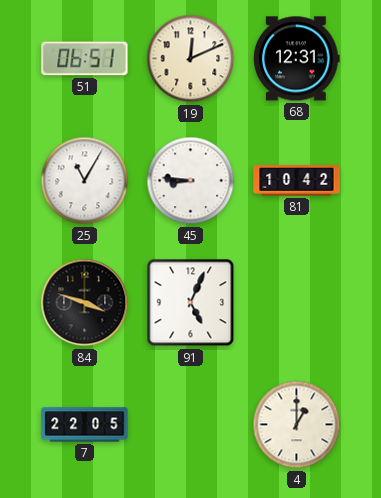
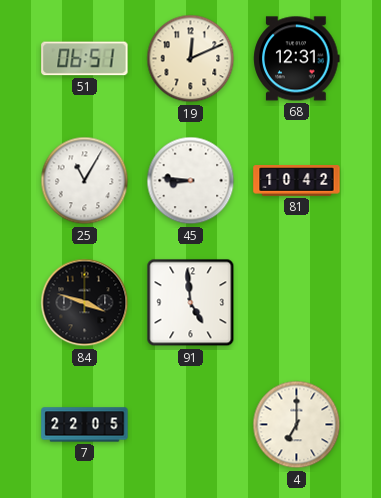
91: 5:04 -> 4:59
4: 1:00 -> 7:00
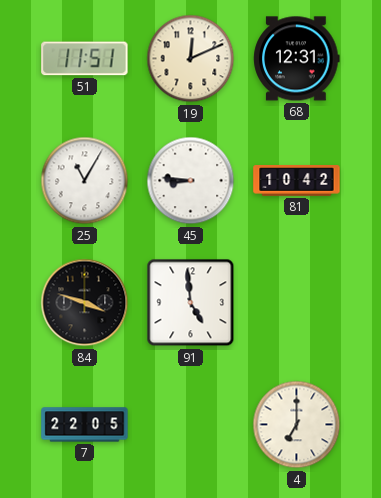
51: 06:51 -> 11:51
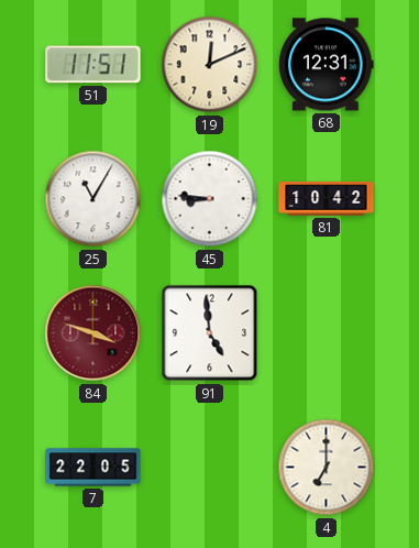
84 dial: black -> burgundy
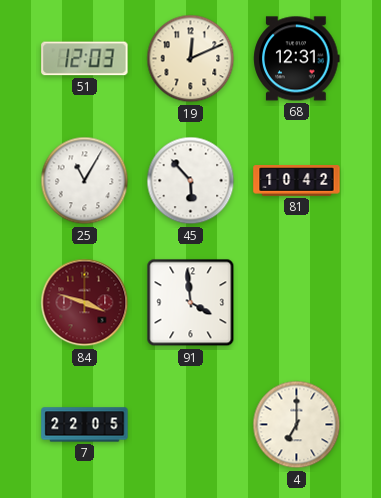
51: 11:51 -> 12:03
45: 8:46 -> 5:53
91: 4:59 -> 3:59
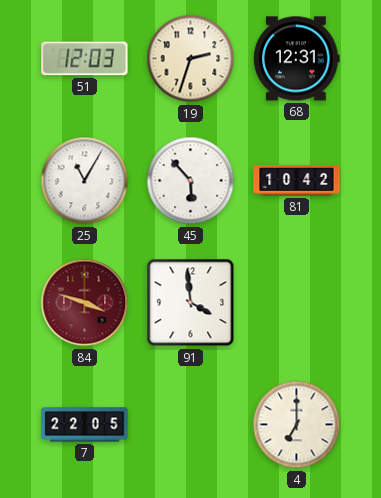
19: 12:11 -> 2:33
